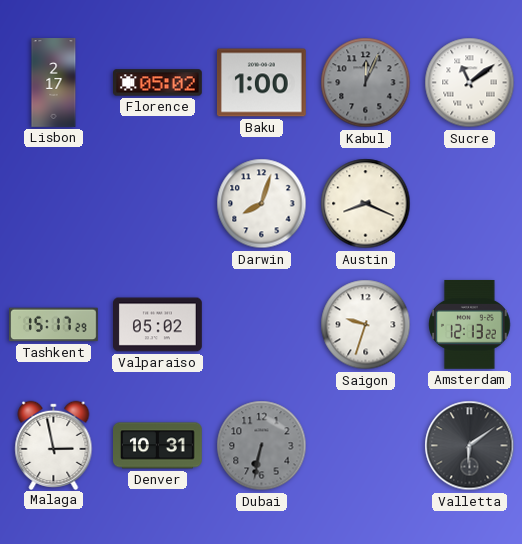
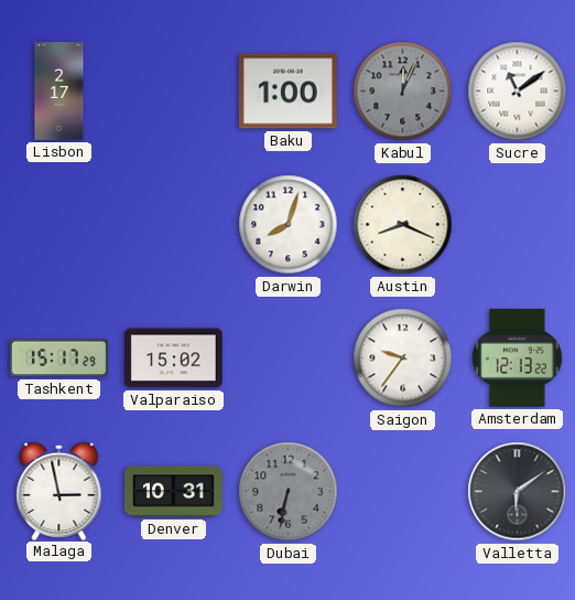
Florence: 05:02 -> none
Valparaiso: 05:02 -> 15:02
Saigon: 9:33 -> 9:36
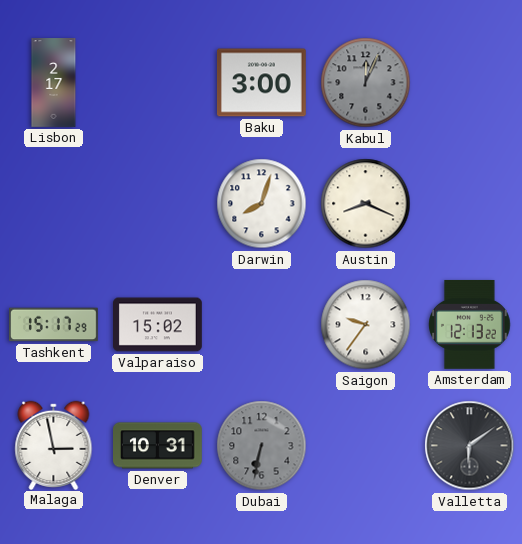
Baku: 1:00 -> 3:00
Sucre: 11:09 -> none
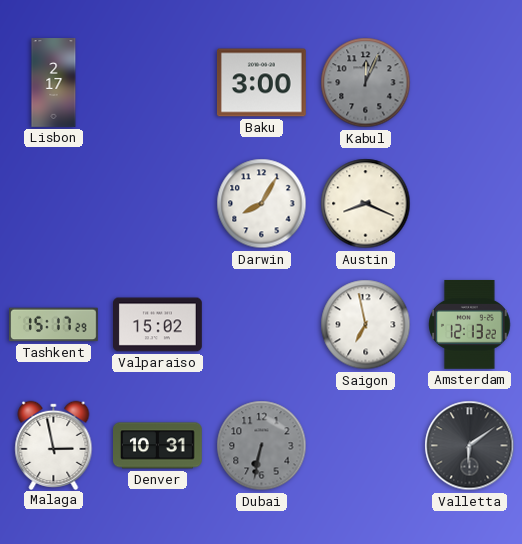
Darwin: 8:03 -> 8:05
Saigon: 9:36 -> 6:58
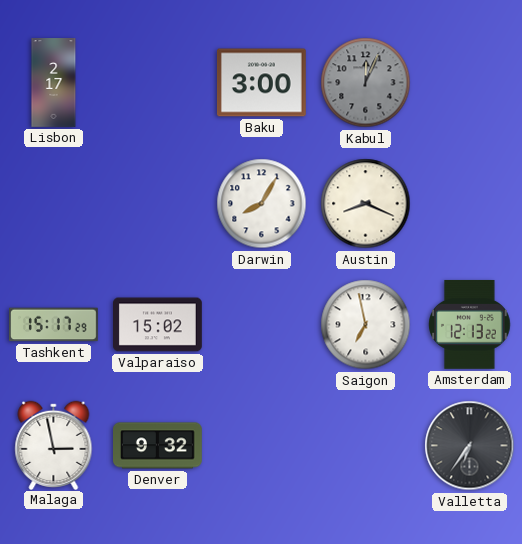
Denver: 10:31 -> 9:32
Dubai: 6:32 -> none
Valletta: 6:09 -> 6:36
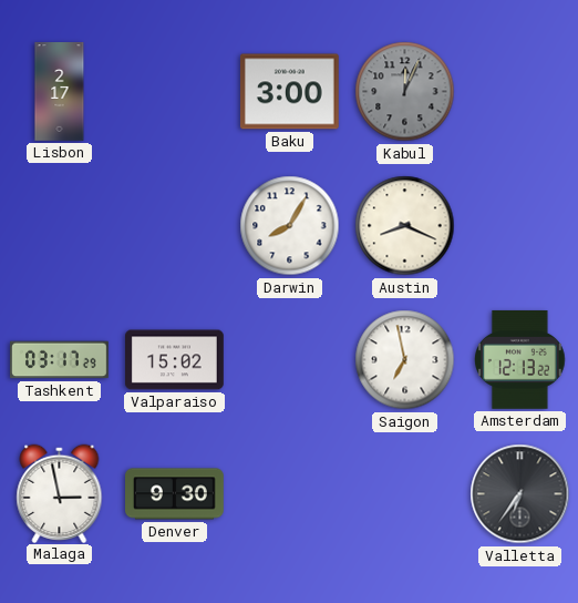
Tashkent: 15:17 -> 03:17
Denver: 9:32 -> 9:30
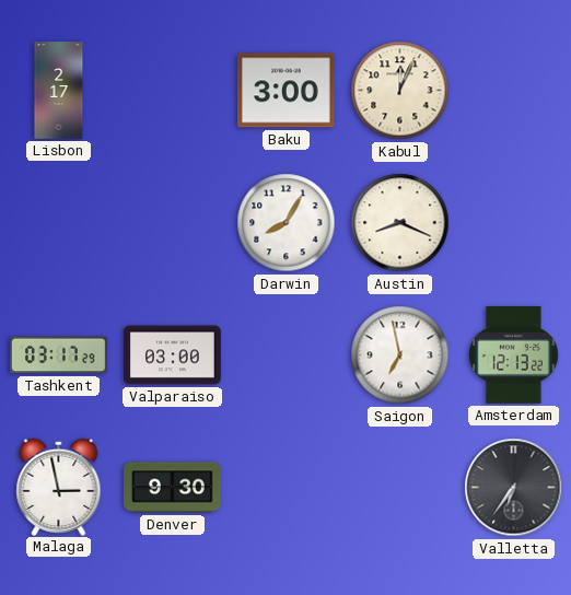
Kabul dial: grey -> cream
Valparaiso: 15:02 -> 03:00
